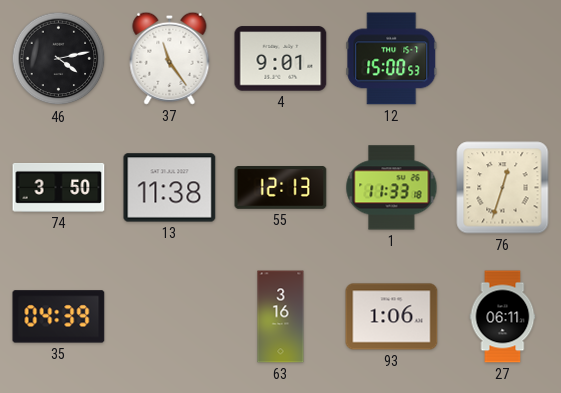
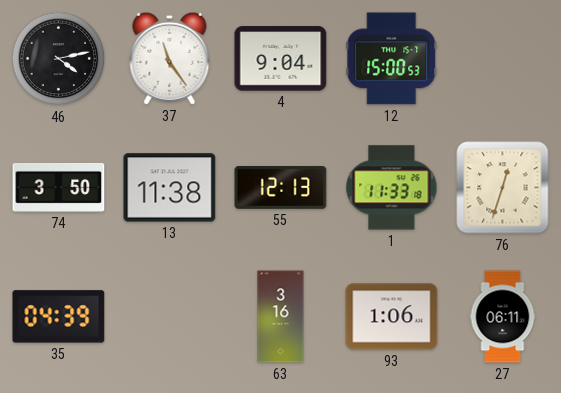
4: 9:01 -> 9:04
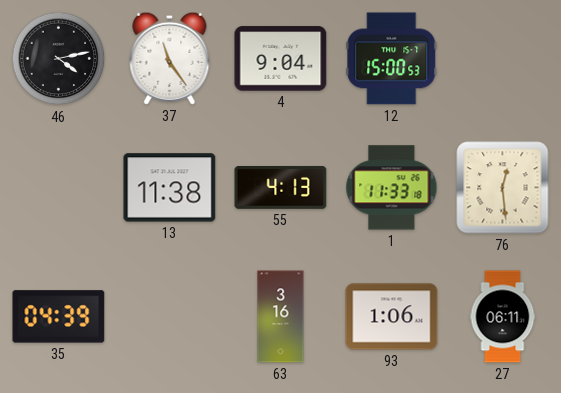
74: 3:50 -> none
55: 12:13 -> 4:13
76: 12:33 -> 12:29
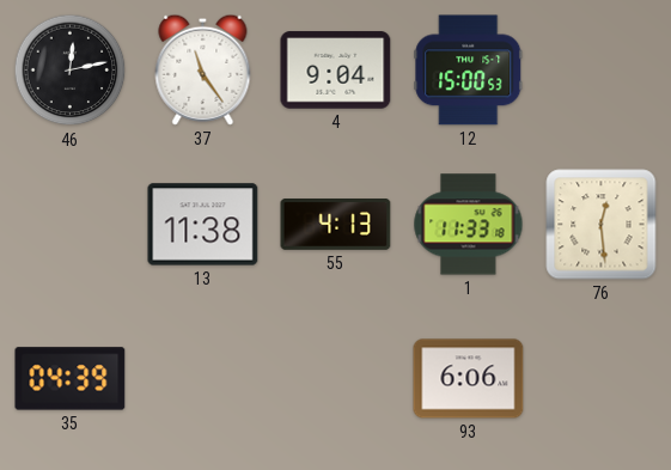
46: 4:13 -> 12:13
63: 3:16 -> none
93: 1:06 -> 6:06
27: 06:11 -> none
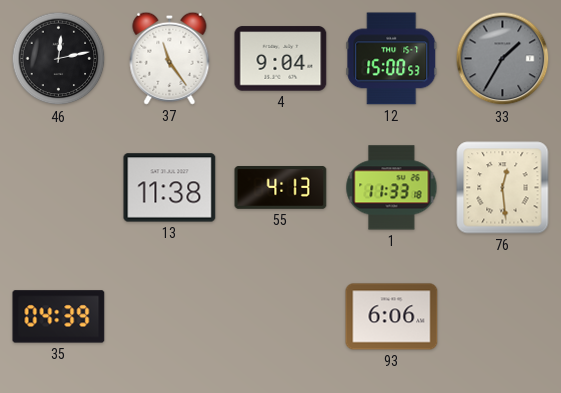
33: none -> 1:35
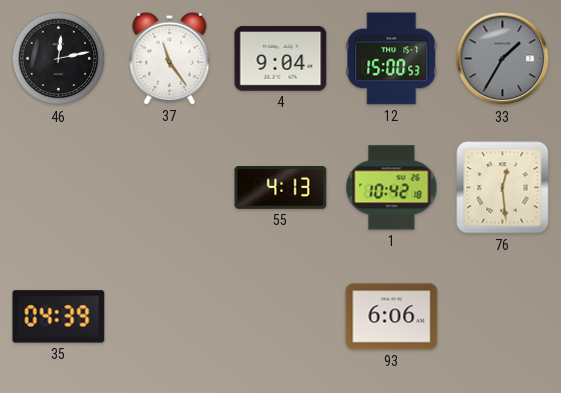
13: 11:38 -> none
1: 11:33 -> 10:42
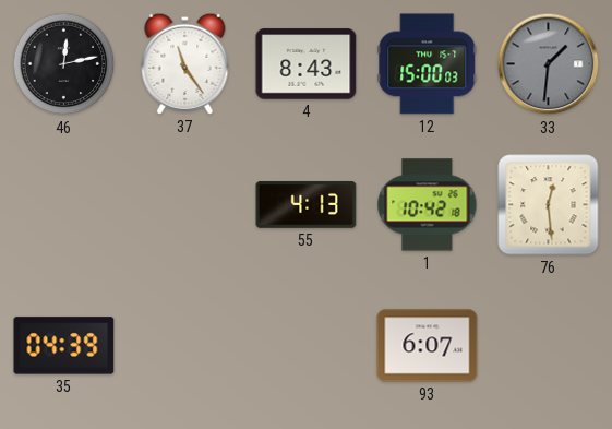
4: 9:04 -> 8:43
12: 15:00:53 -> 15:00:03
33: 1:35 -> 1:31
93: 6:06 -> 6:07
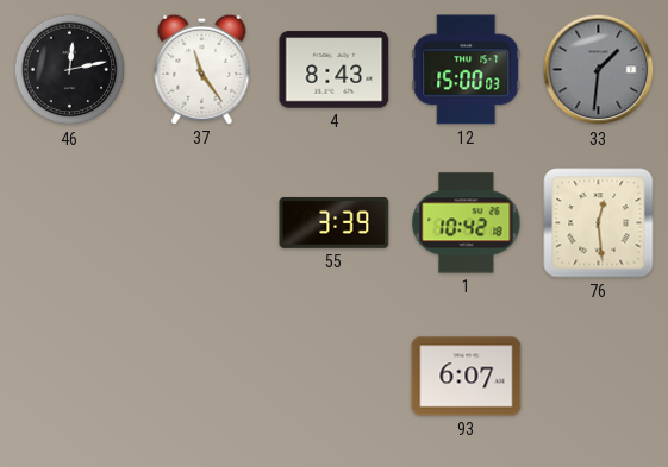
55: 4:13 -> 3:39
35: 04:39 -> none
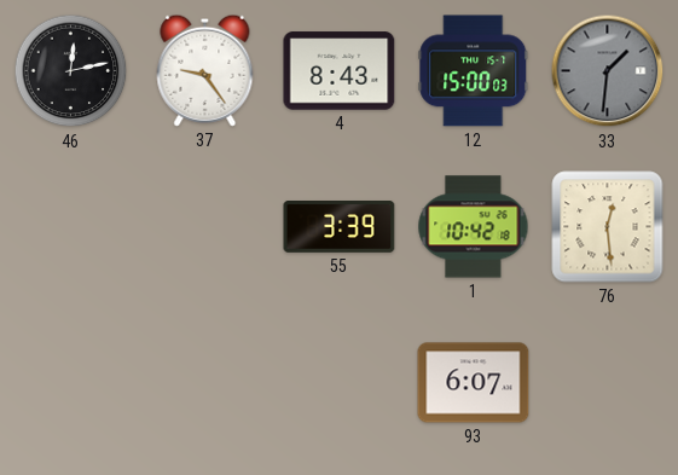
37: 11:24 -> 9:24
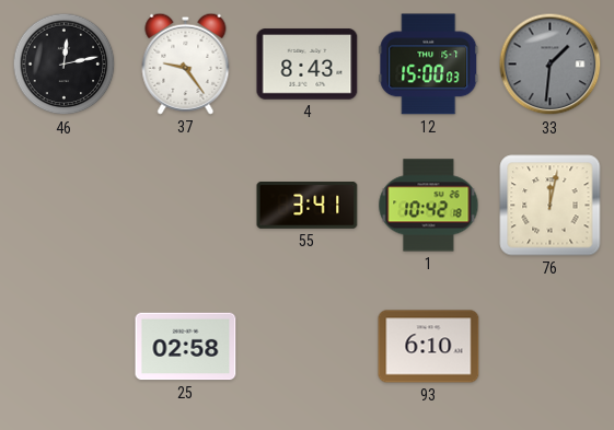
55: 3:39 -> 3:41
76: 12:29 -> 12:02
25: none -> 02:58
93: 6:07 -> 6:10
